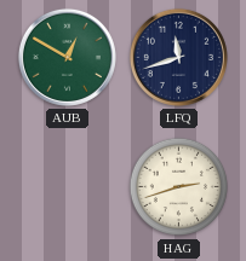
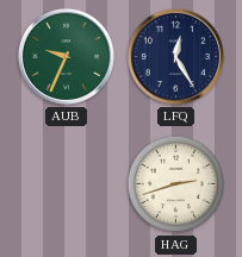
AUB: 12:50 -> 9:34
LFQ: 11:42 -> 12:25
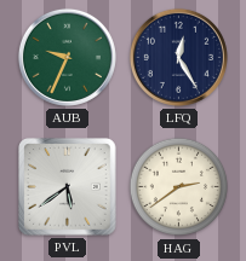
PVL: none -> 5:39
HAG: 2:42 -> 2:39
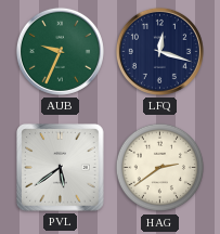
LFQ: 12:25 -> 12:18
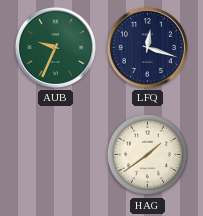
PVL: 5:39 -> none
HAG: 2:39 -> 1:39
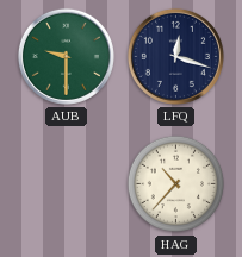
AUB: 9:34 -> 9:30
HAG: 1:39 -> 10:37
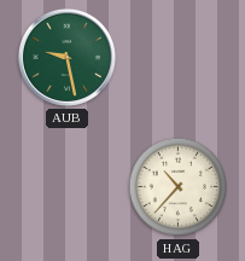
AUB: 9:30 -> 9:28
LFQ: 12:18 -> none
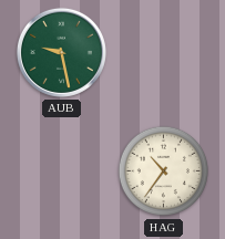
HAG: 10:37 -> 10:36
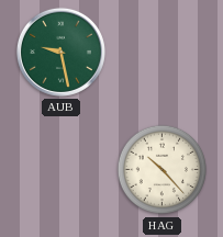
HAG: 10:36 -> 10:23
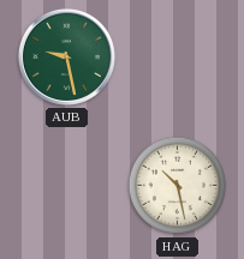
HAG: 10:23 -> 10:28
